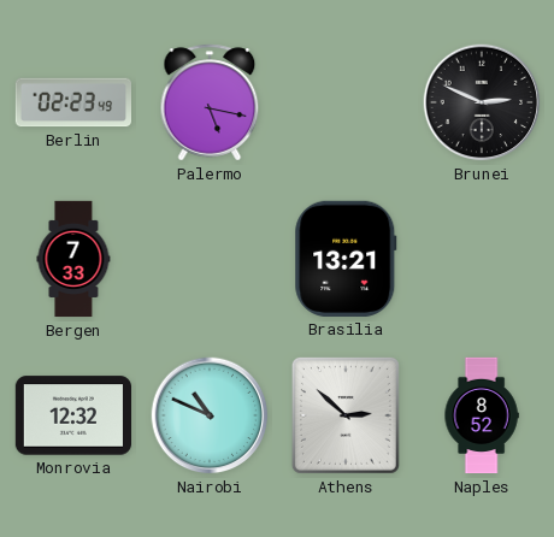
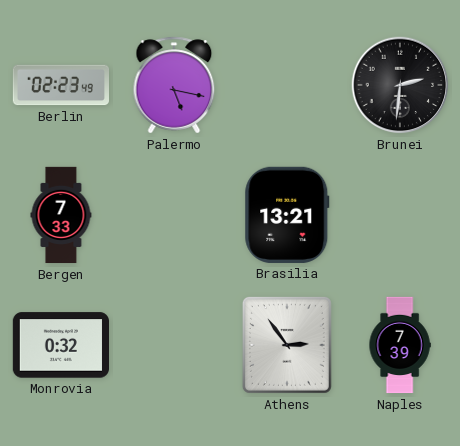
Brunei: 2:49 -> 2:31
Monrovia: 12:32 -> 0:32
Nairobi: 10:49 -> none
Athens: 2:52 -> 2:54
Naples: 8:52 -> 7:39
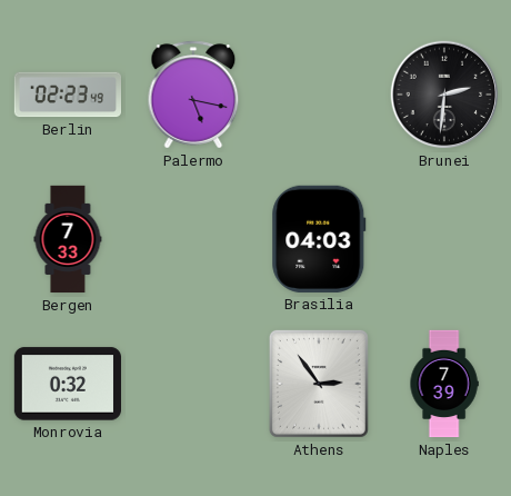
Brasilia: 13:21 -> 04:03
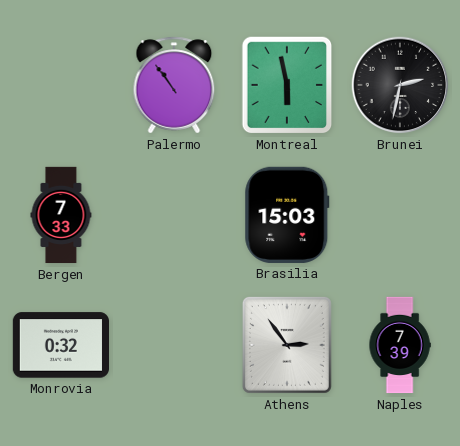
Berlin: 02:23 -> none
Palermo: 5:17 -> 10:54
Montreal: none -> 5:58
Brunei: 2:31 -> 2:32
Brasilia: 04:03 -> 15:03
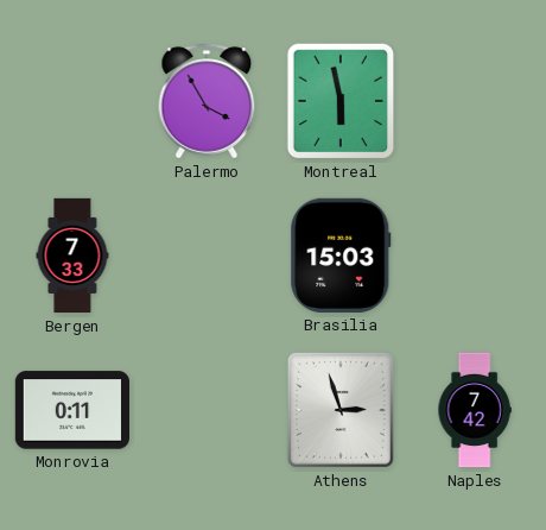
Palermo: 10:54 -> 3:55
Brunei: 2:32 -> none
Monrovia: 0:32 -> 0:11
Athens: 2:54 -> 2:57
Naples: 7:39 -> 7:42
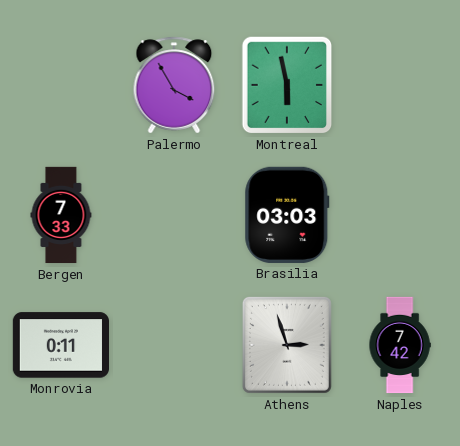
Brasilia: 15:03 -> 03:03
